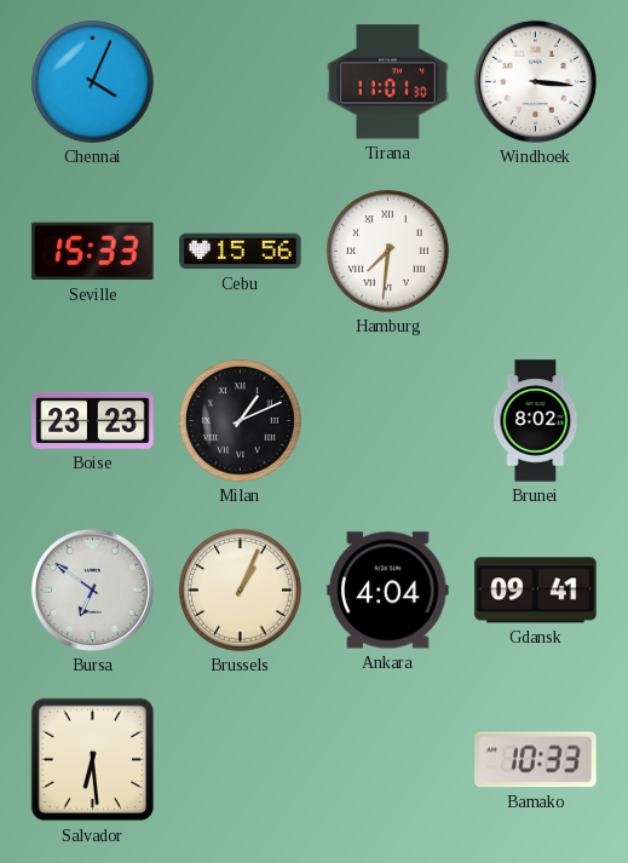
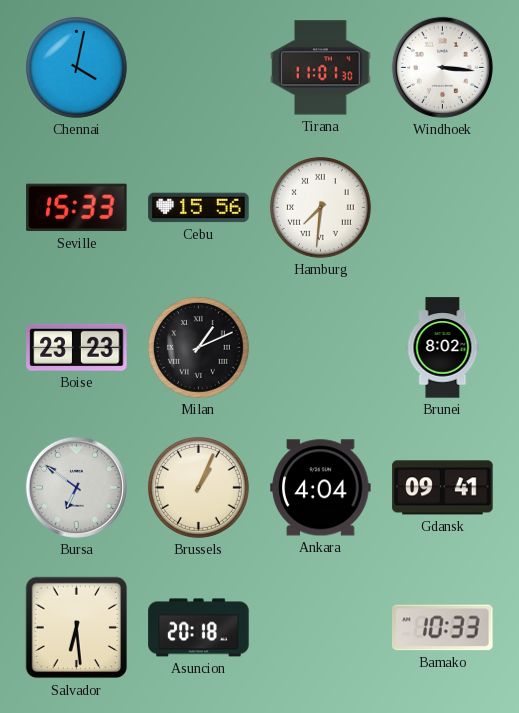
Chennai: 4:04 -> 4:02
Asuncion: none -> 20:18
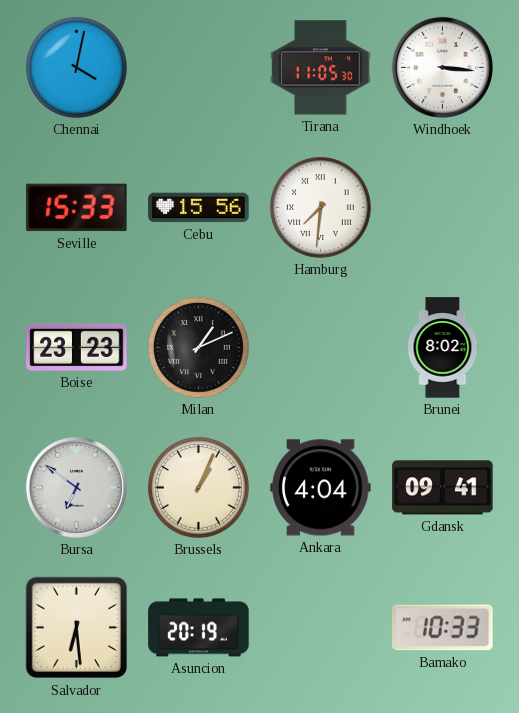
Tirana: 11:01 -> 11:05
Asuncion: 20:18 -> 20:19
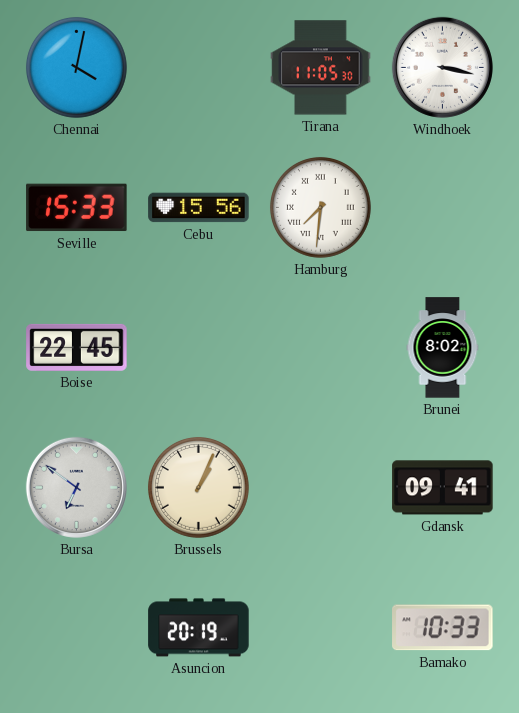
Windhoek: 3:16 -> 3:17
Boise: 23:23 -> 22:45
Milan: 1:11 -> none
Ankara: 4:04 -> none
Salvador: 6:29 -> none
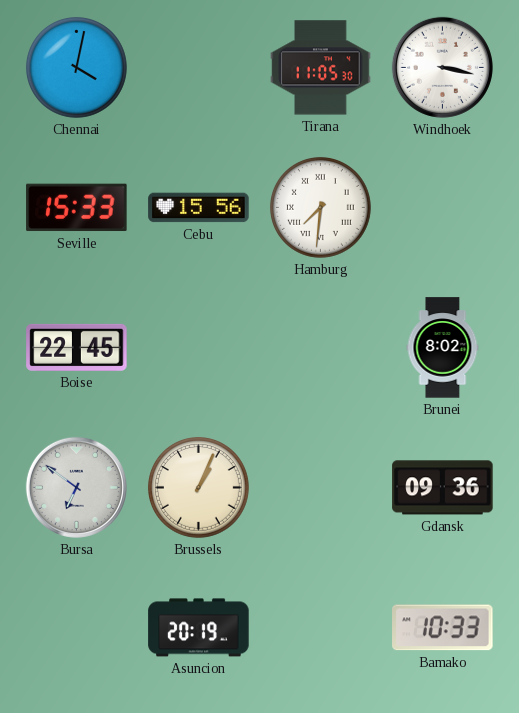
Gdansk: 09:41 -> 09:36
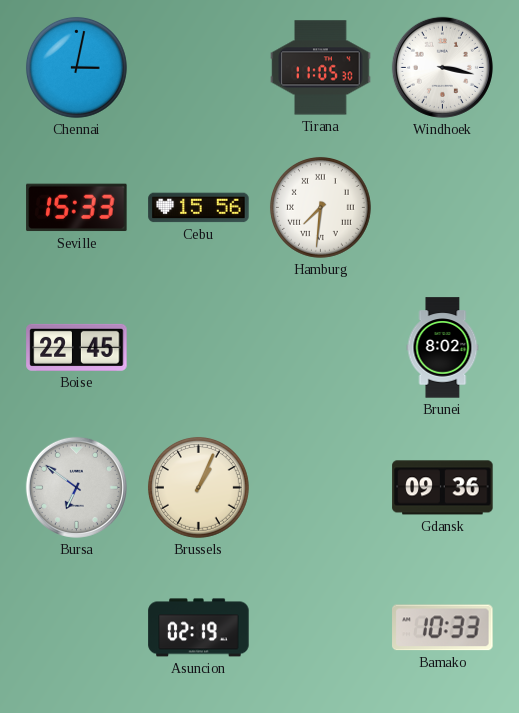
Chennai: 4:02 -> 3:02
Asuncion: 20:19 -> 02:19
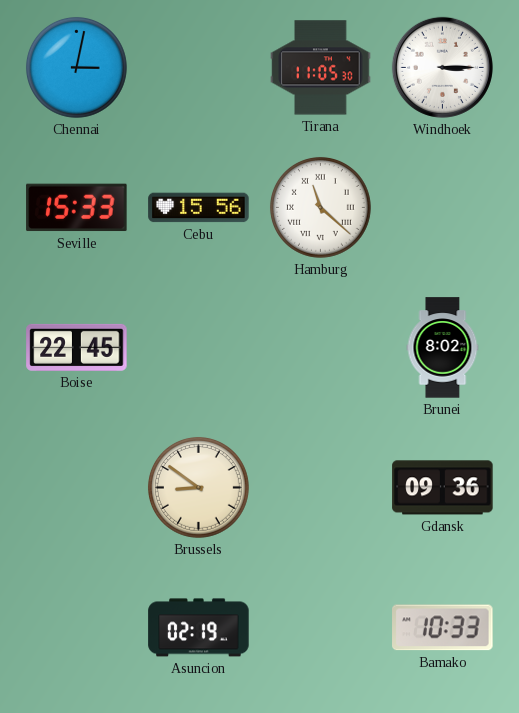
Windhoek: 3:17 -> 3:15
Hamburg: 7:31 -> 11:22
Bursa: 6:51 -> none
Brussels: 1:04 -> 8:51
